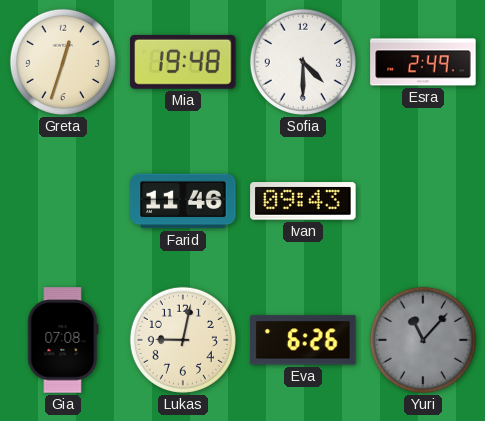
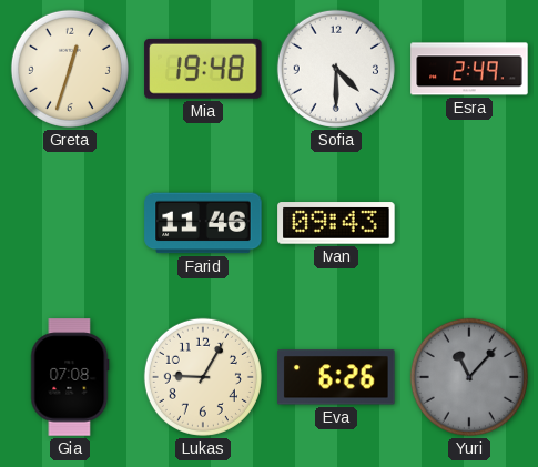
Lukas: 9:02 -> 9:05
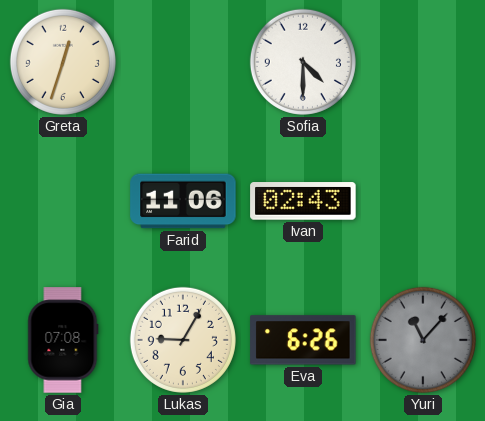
Mia: 19:48 -> none
Esra: 2:49 -> none
Farid: 11:46 -> 11:06
Ivan: 09:43 -> 02:43
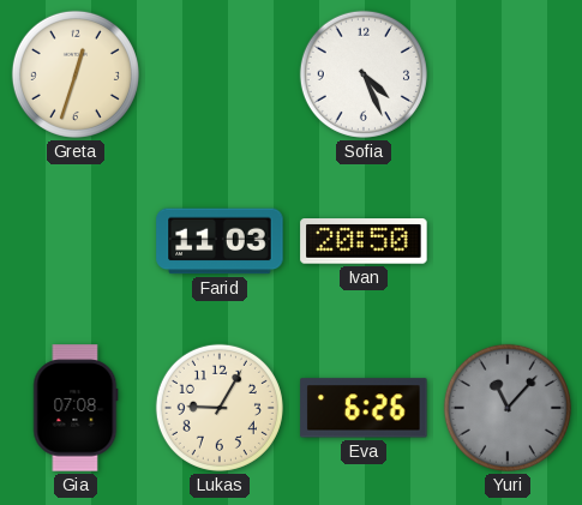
Sofia: 4:30 -> 4:26
Farid: 11:06 -> 11:03
Ivan: 02:43 -> 20:50
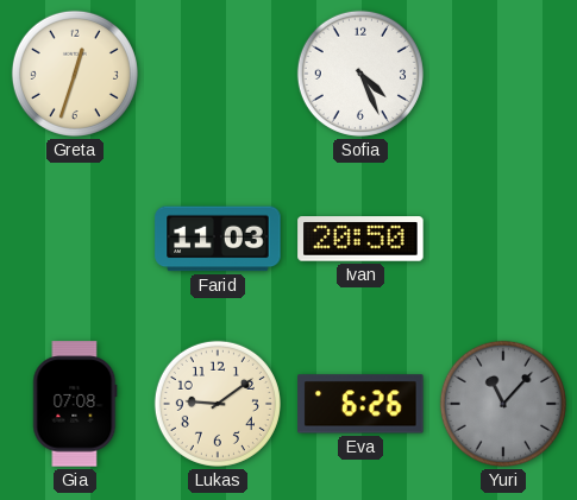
Lukas: 9:05 -> 9:09
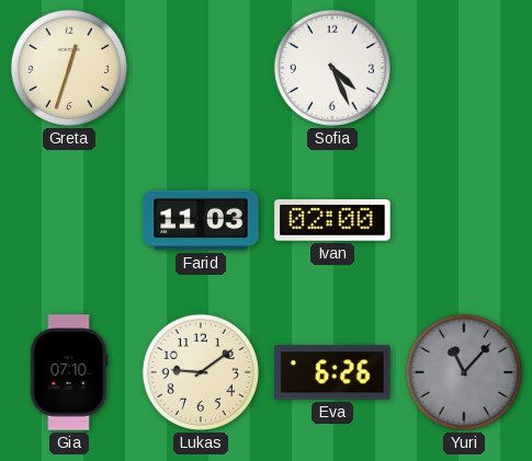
Ivan: 20:50 -> 02:00
Gia: 07:08 -> 07:10
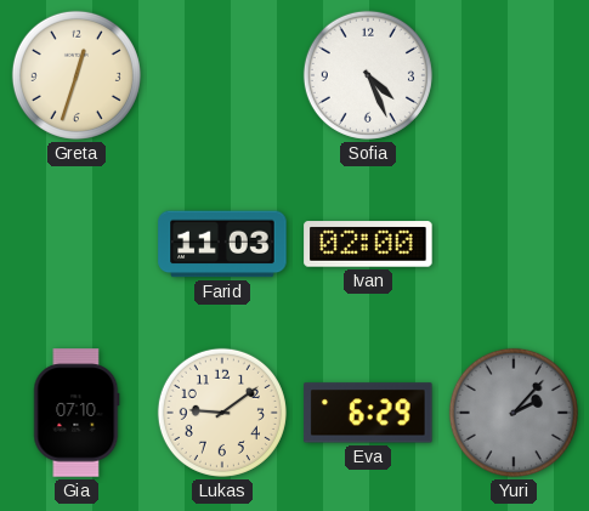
Eva: 6:26 -> 6:29
Yuri: 11:07 -> 2:07
